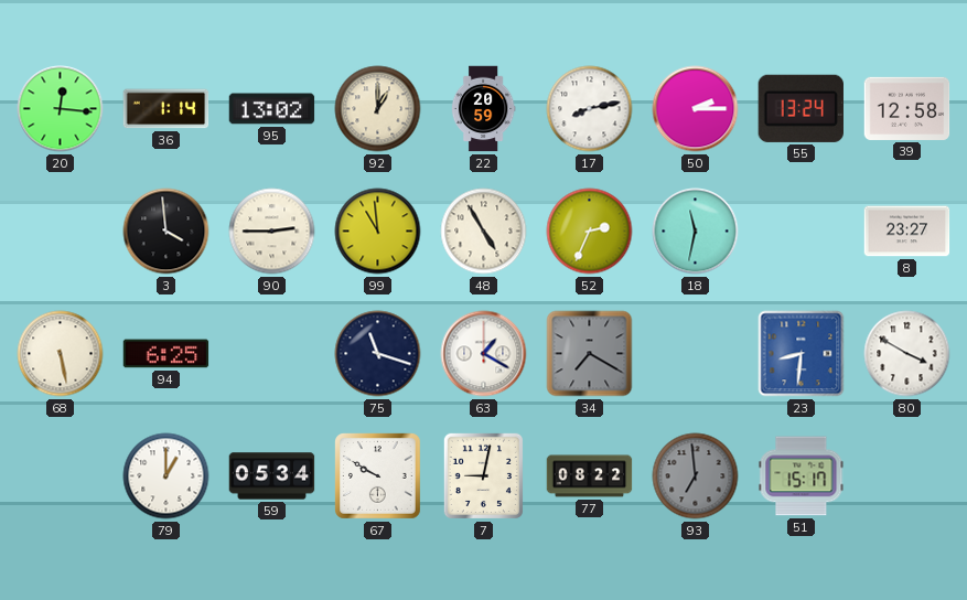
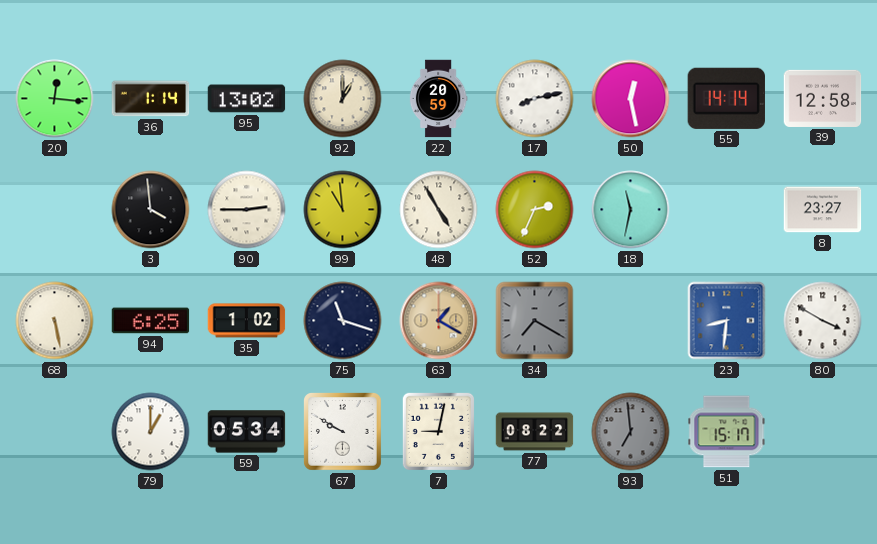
50: 2:15 -> 12:28
55: 13:24 -> 14:14
35: none -> 1:02
63 dial: white -> champagne
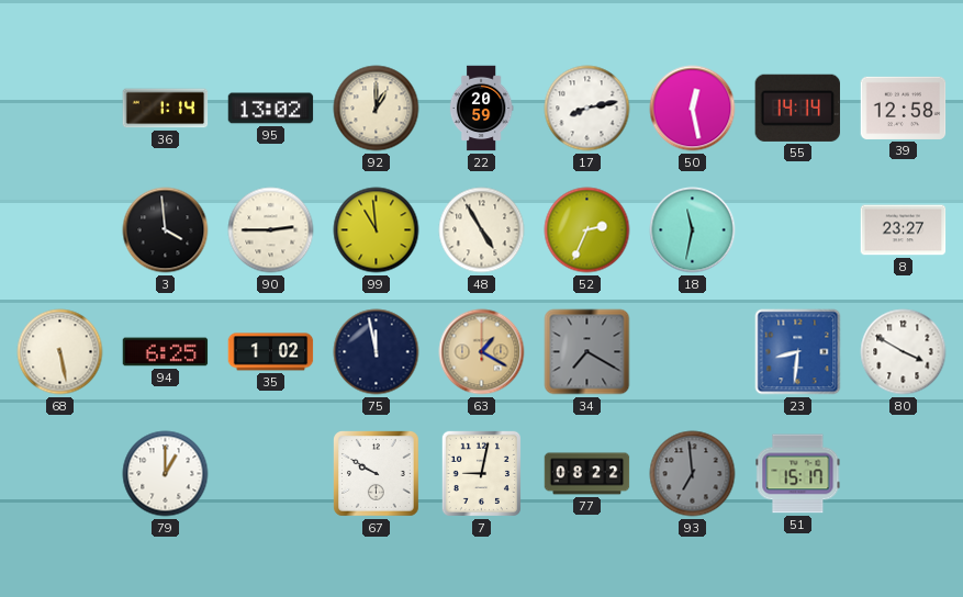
20: 12:16 -> none
75: 11:18 -> 11:58
59: 05:34 -> none
